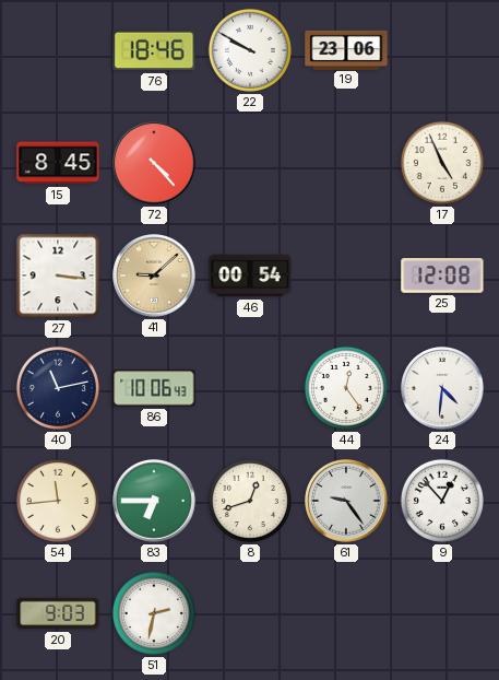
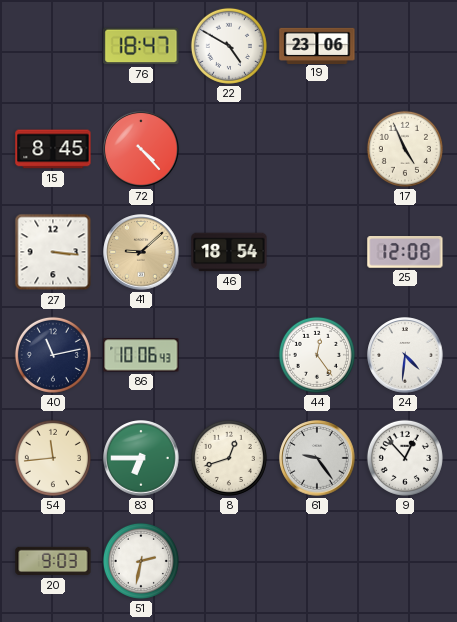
76: 18:46 -> 18:47
22: 9:50 -> 4:50
46: 00:54 -> 18:54
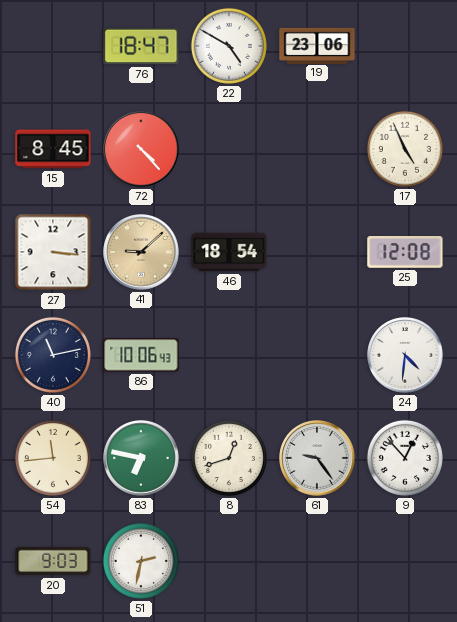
44: 12:24 -> none
83: 6:45 -> 6:47
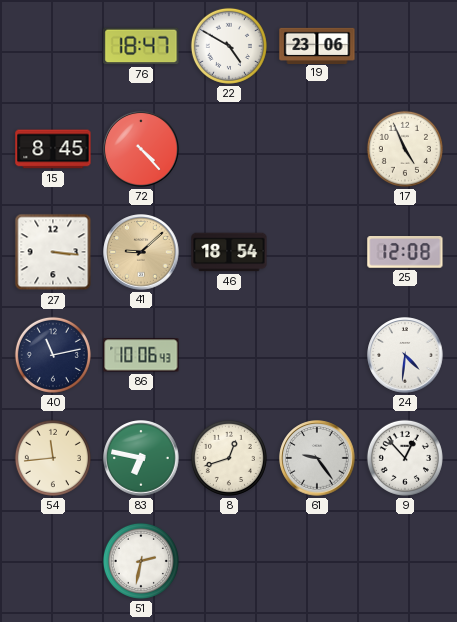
20: 9:03 -> none
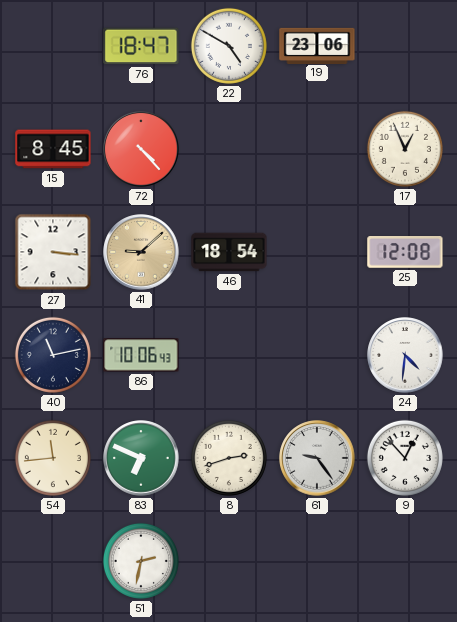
17: 4:56 -> 12:56
83: 6:47 -> 6:49
8: 12:42 -> 2:42
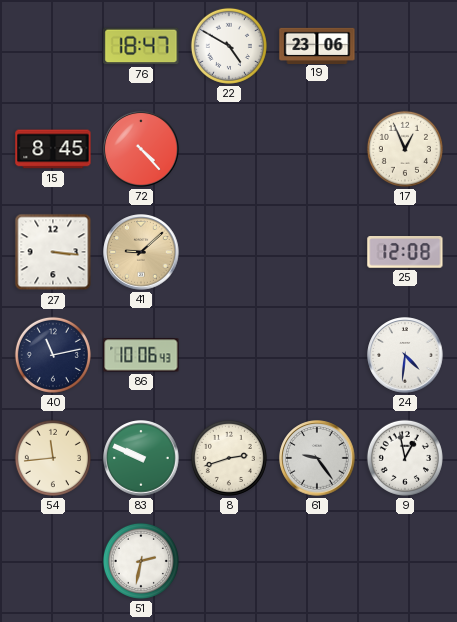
46: 18:54 -> none
83: 6:49 -> 9:49
9: 12:53 -> 12:58
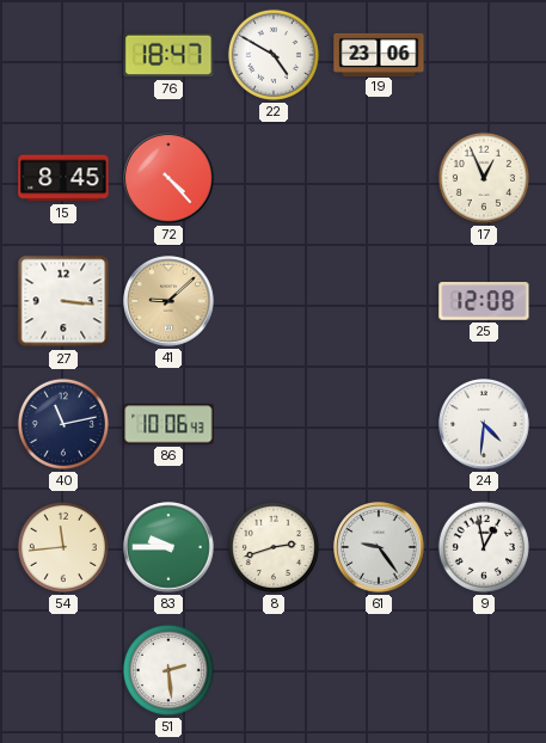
83: 9:49 -> 9:45
51: 2:32 -> 2:29
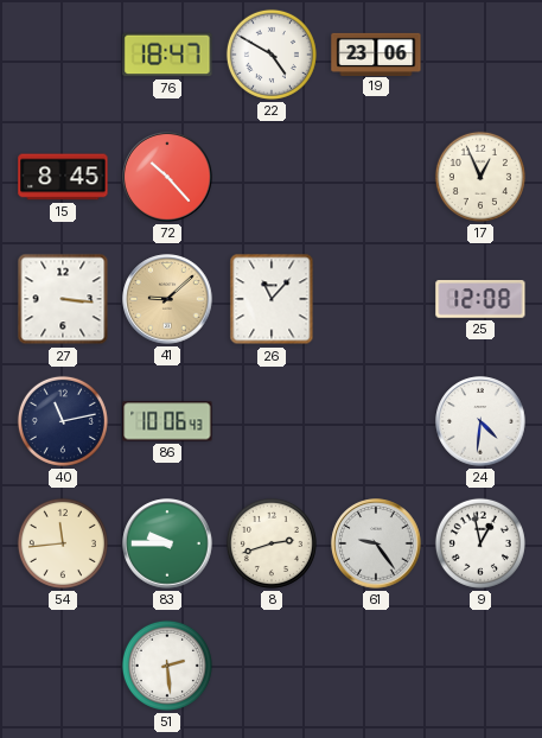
72: 4:23 -> 10:23
26: none -> 11:07
